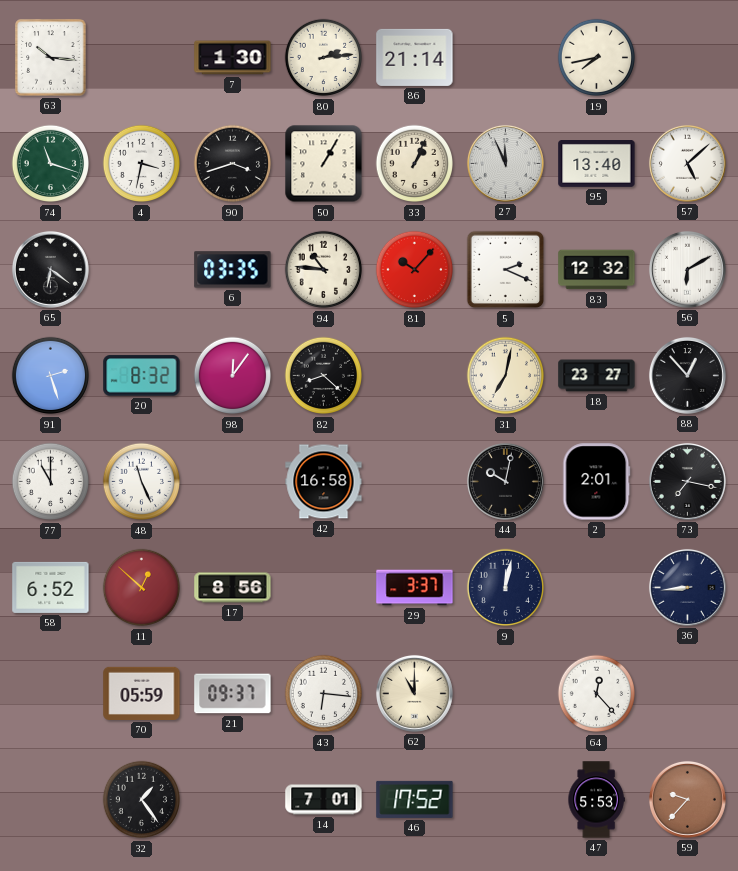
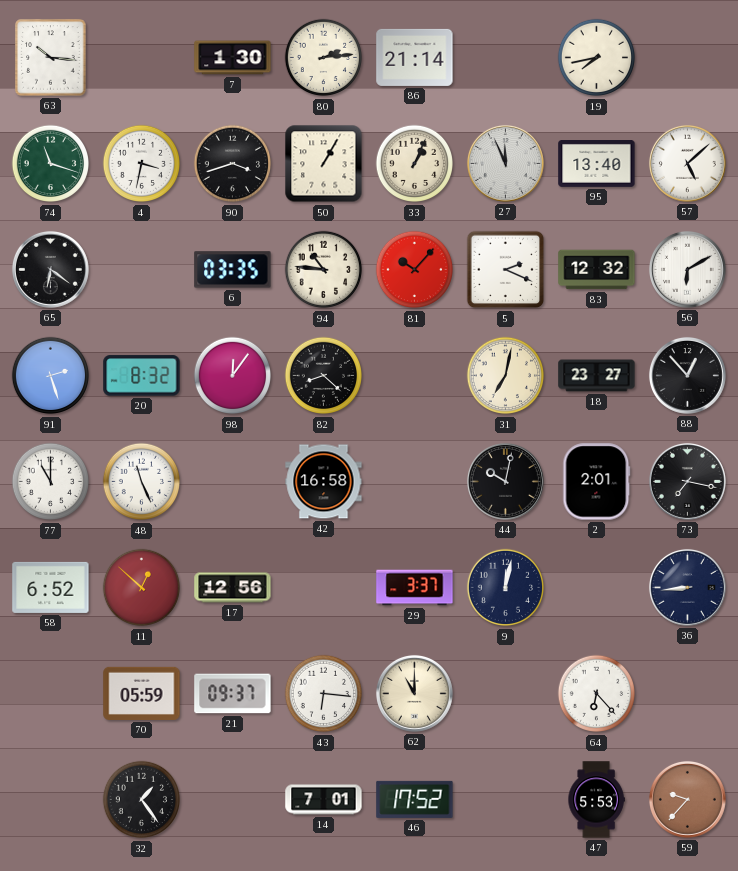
17: 8:56 -> 12:56
64: 12:23 -> 6:23
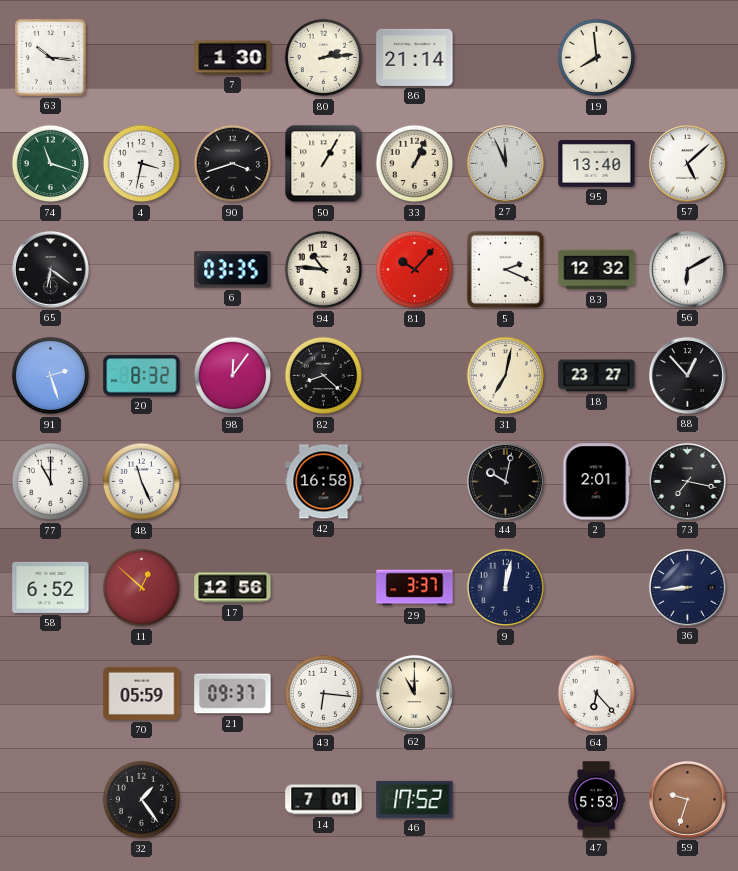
19: 7:43 -> 7:59
59: 9:37 -> 9:33
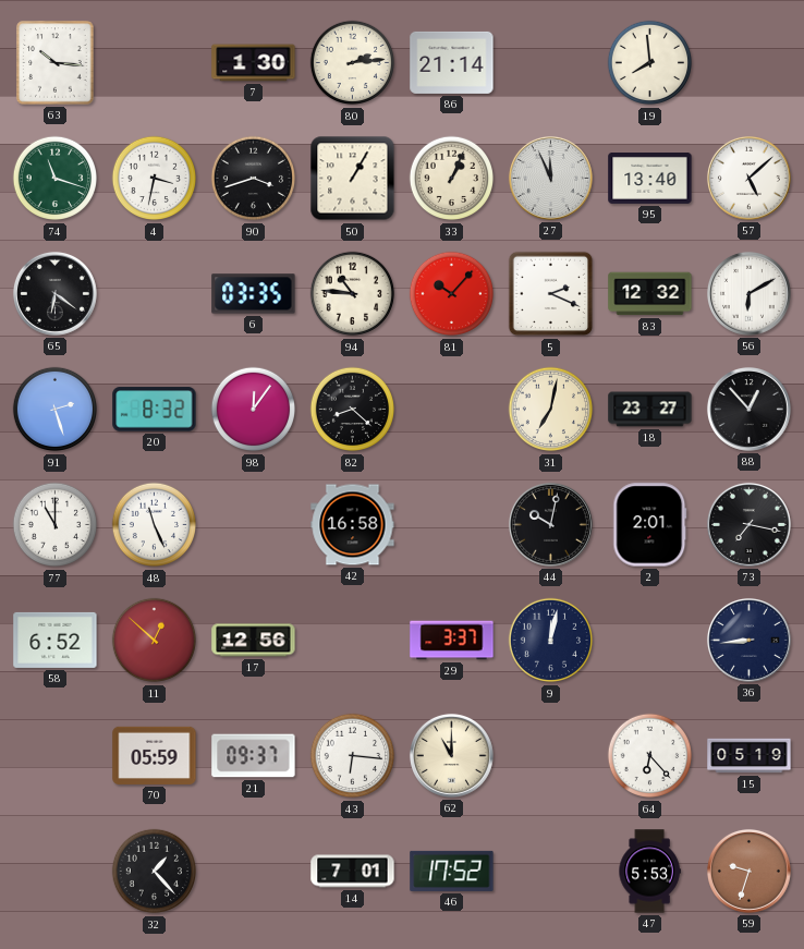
15: none -> 05:19
32: 1:24 -> 1:23
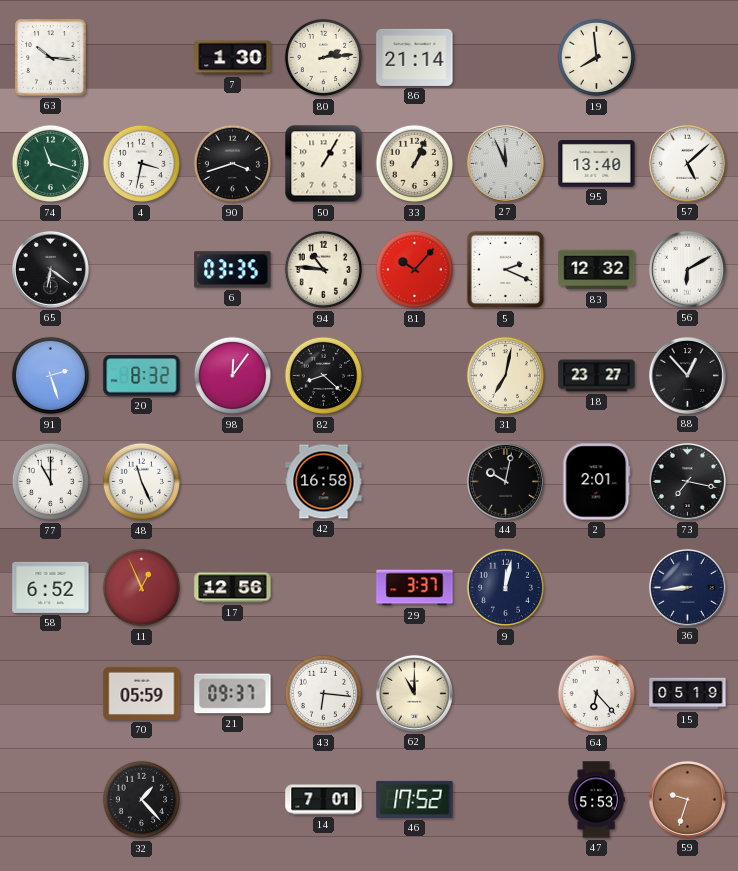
11: 12:52 -> 12:56
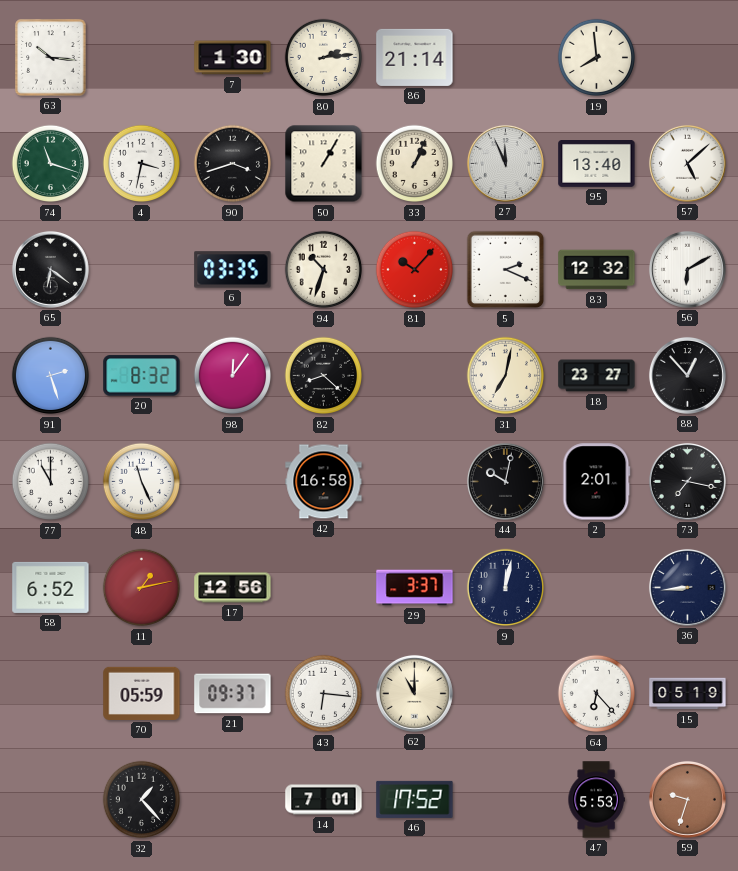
94: 10:46 -> 10:33
11: 12:56 -> 1:13
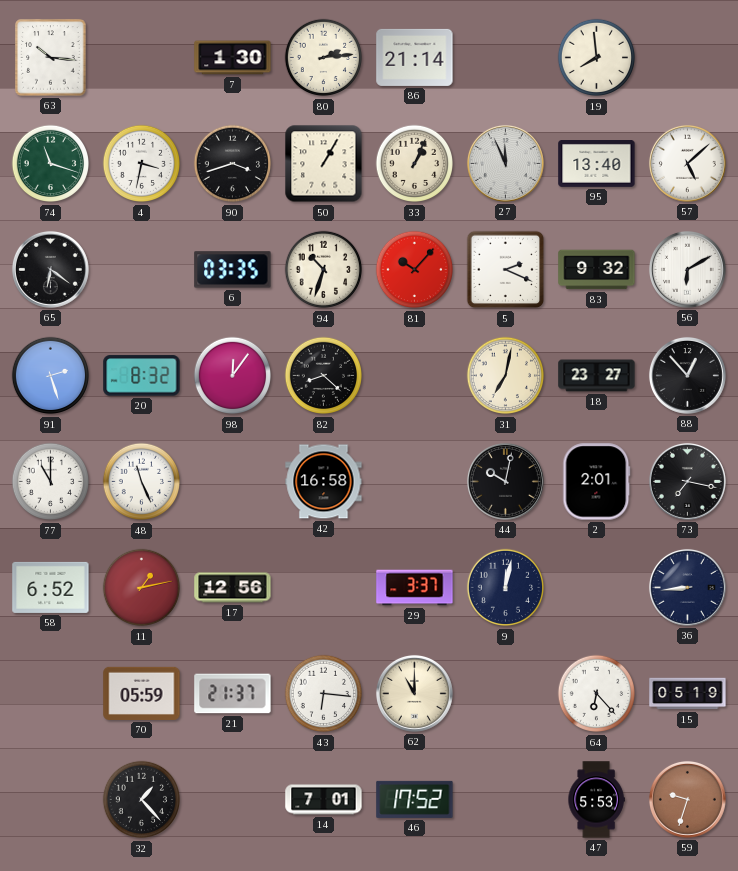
83: 12:32 -> 9:32
21: 09:37 -> 21:37
